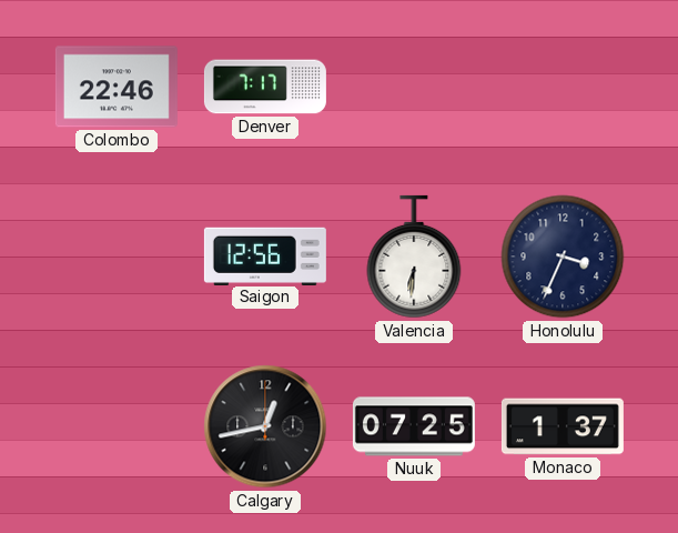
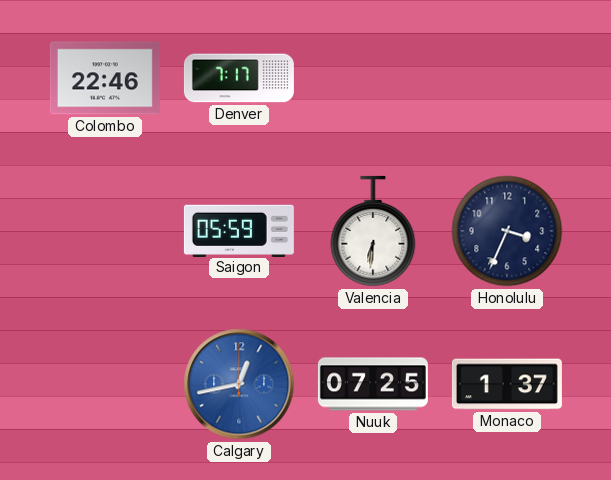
Saigon: 12:56 -> 05:59
Calgary dial: black -> blue
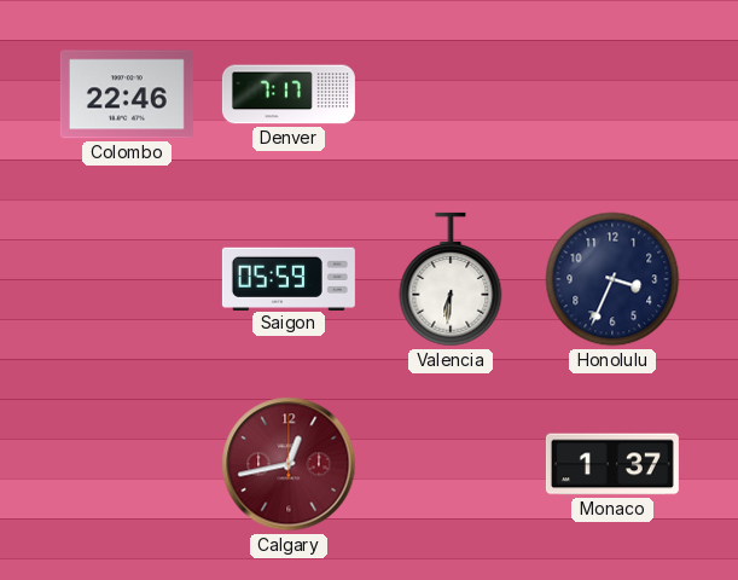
Calgary dial: blue -> burgundy
Nuuk: 07:25 -> none
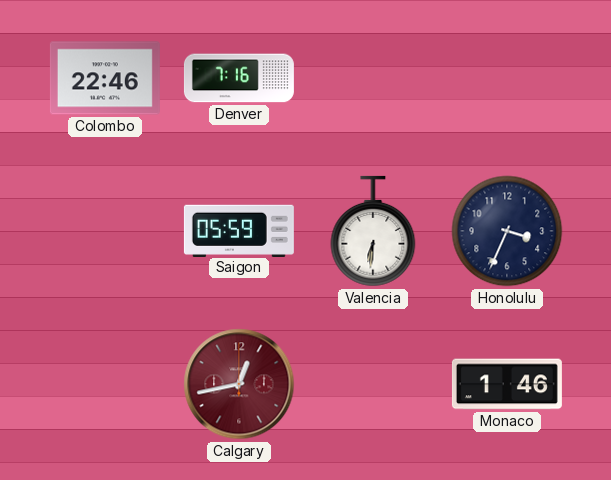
Denver: 7:17 -> 7:16
Monaco: 1:37 -> 1:46
